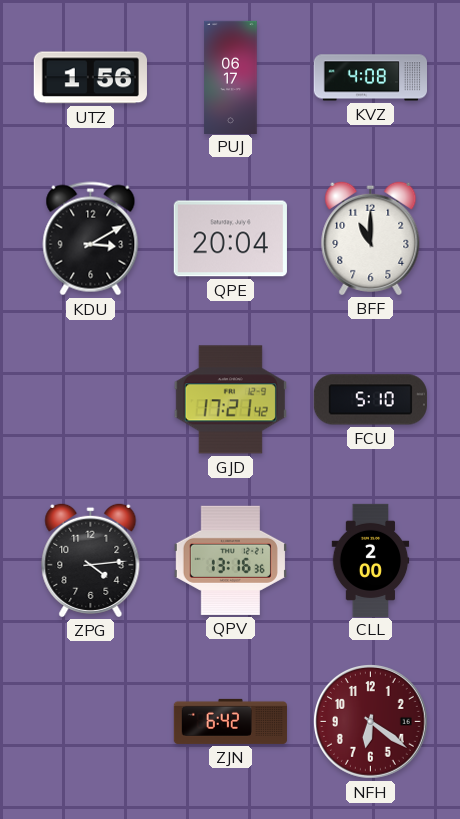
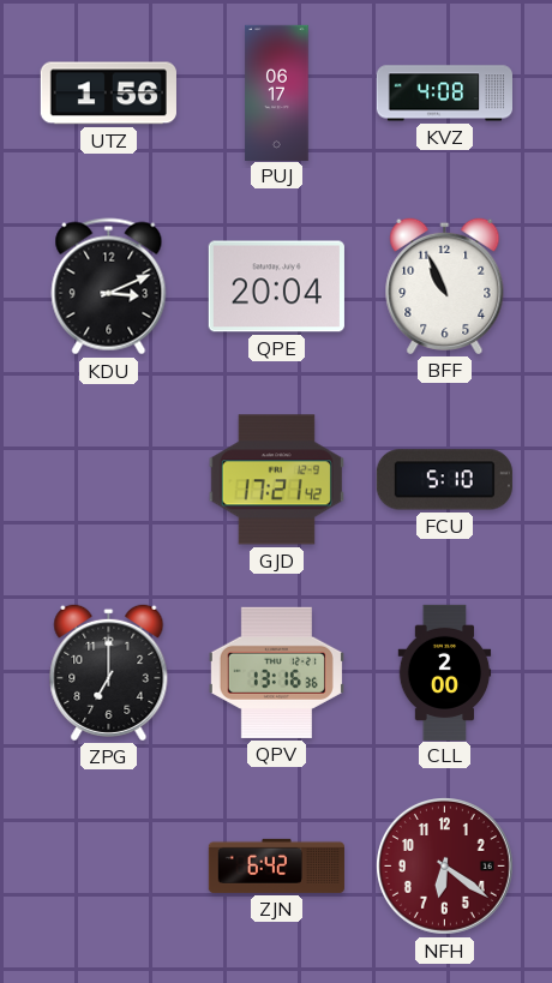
KDU: 3:10 -> 3:11
BFF: 11:00 -> 10:56
ZPG: 4:14 -> 7:00
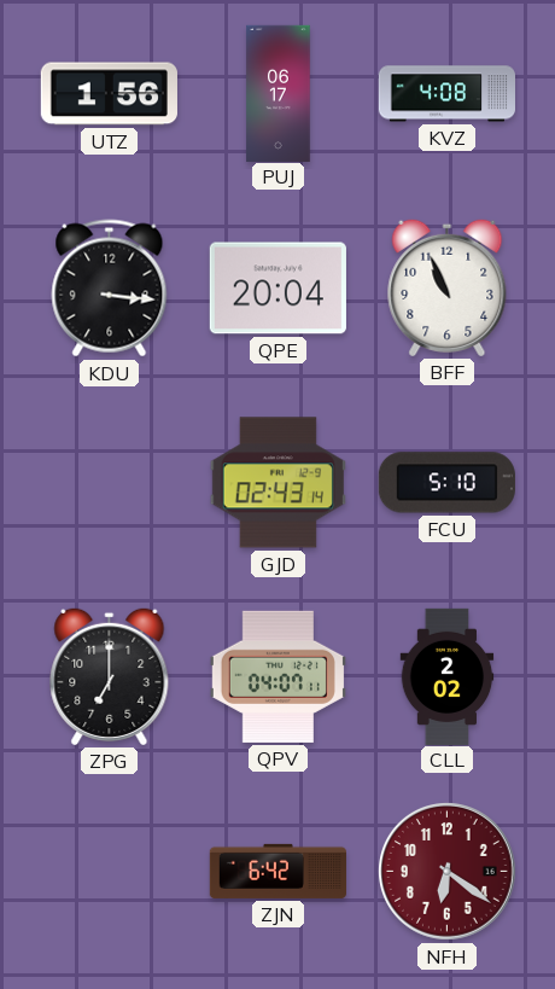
KDU: 3:11 -> 3:16
GJD: 17:21 -> 02:43
QPV: 13:16 -> 04:07
CLL: 2:00 -> 2:02
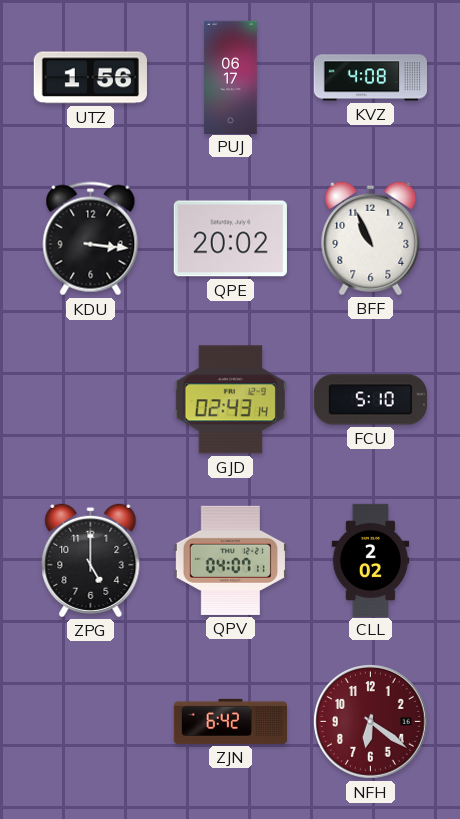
QPE: 20:04 -> 20:02
ZPG: 7:00 -> 5:00
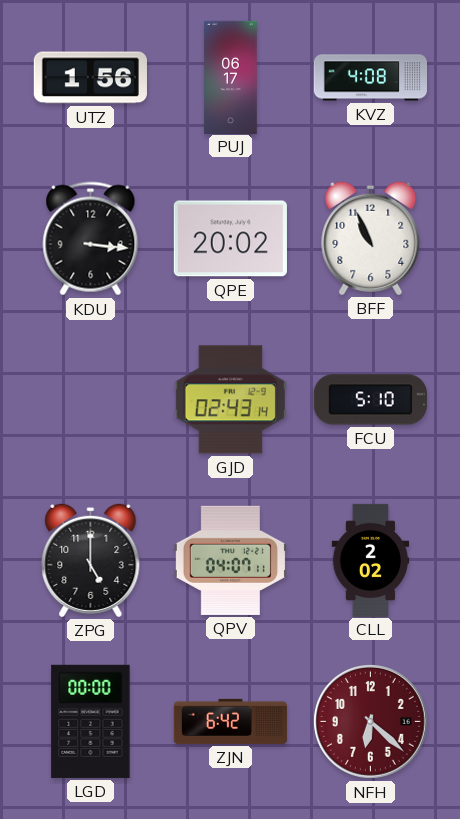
LGD: none -> 00:00
NFH: 6:21 -> 6:22
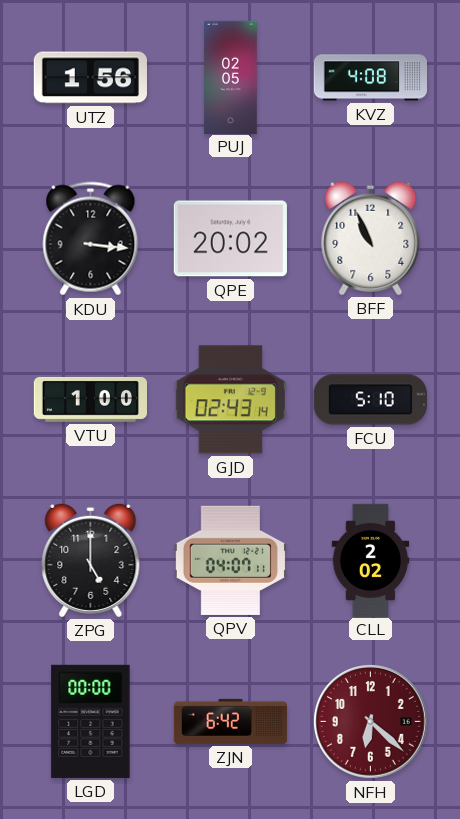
PUJ: 06:17 -> 02:05
VTU: none -> 1:00
